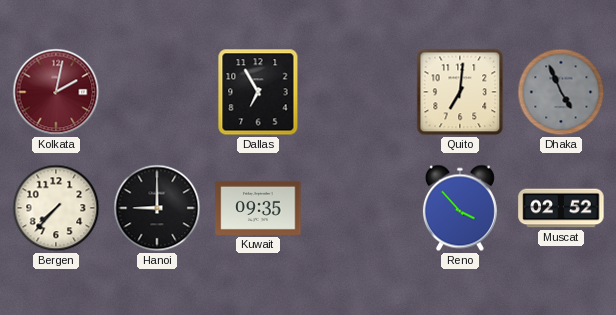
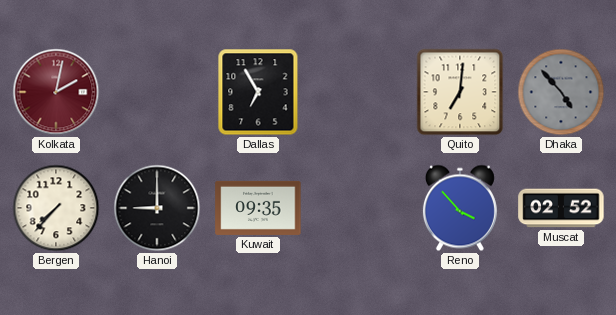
Dhaka: 4:56 -> 4:53
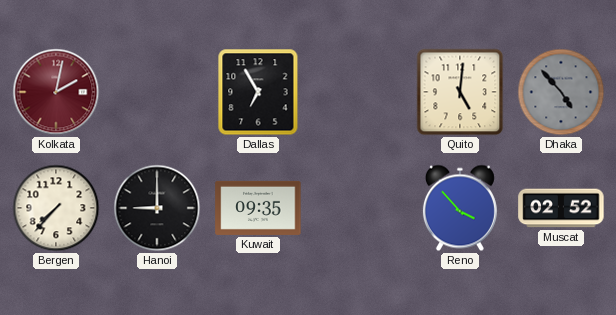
Quito: 7:01 -> 5:01
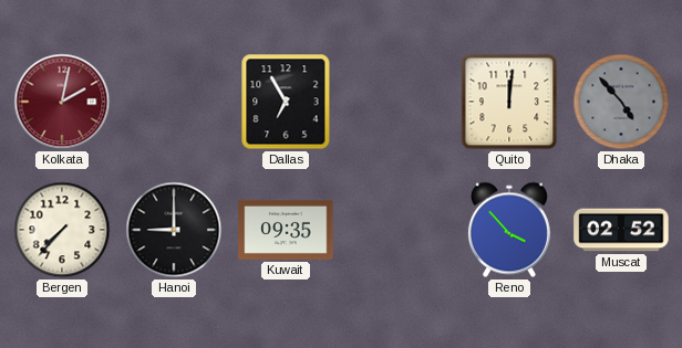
Quito: 5:01 -> 12:01
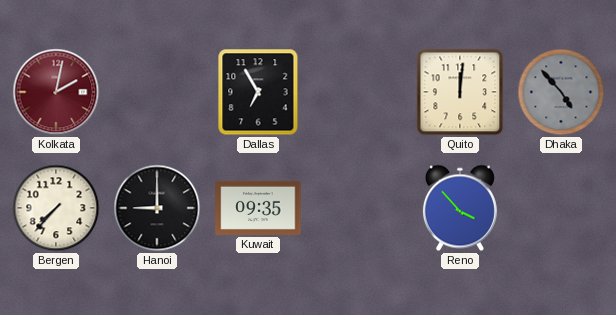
Muscat: 02:52 -> none
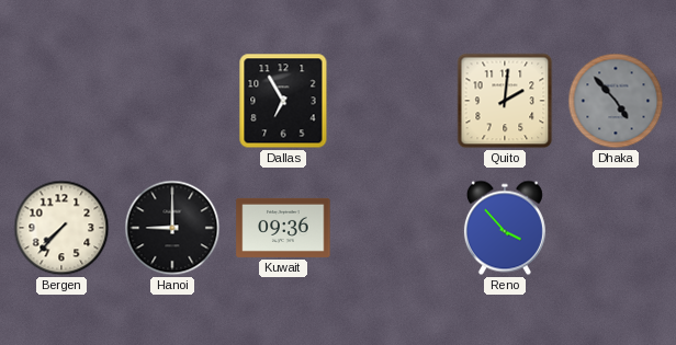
Kolkata: 2:02 -> none
Quito: 12:01 -> 2:01
Kuwait: 09:35 -> 09:36
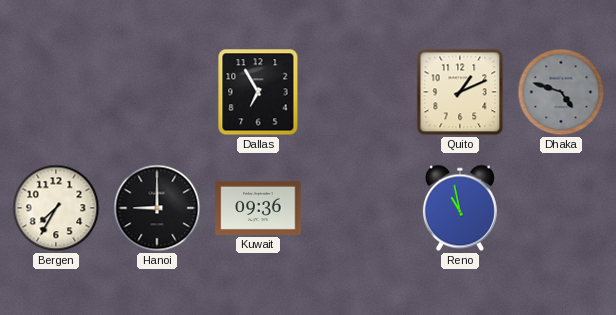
Quito: 2:01 -> 1:11
Dhaka: 4:53 -> 4:48
Bergen: 7:37 -> 7:35
Reno: 3:53 -> 10:58
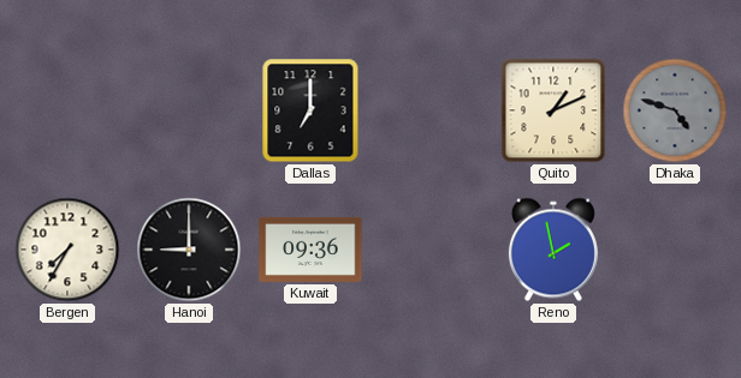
Dallas: 6:55 -> 7:00
Reno: 10:58 -> 1:58
